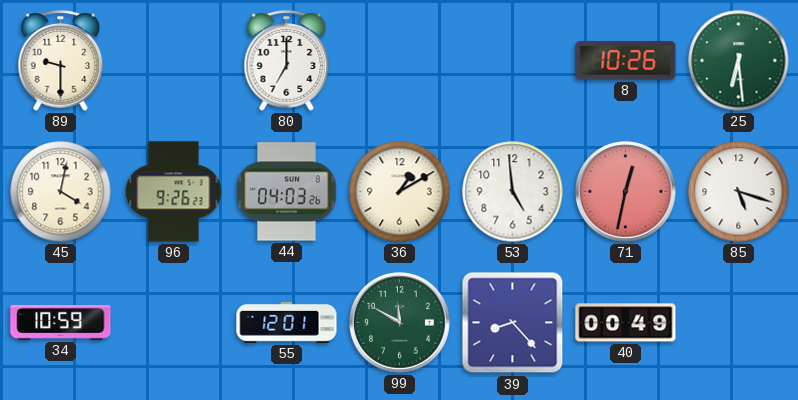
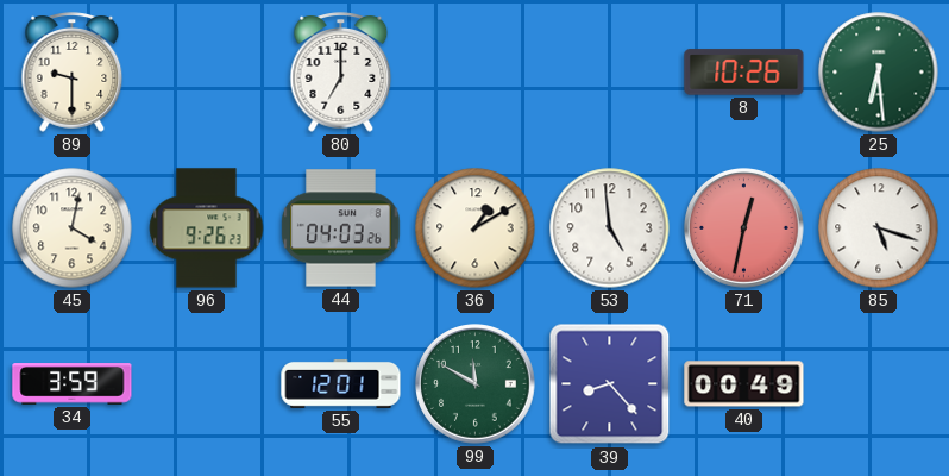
34: 10:59 -> 3:59
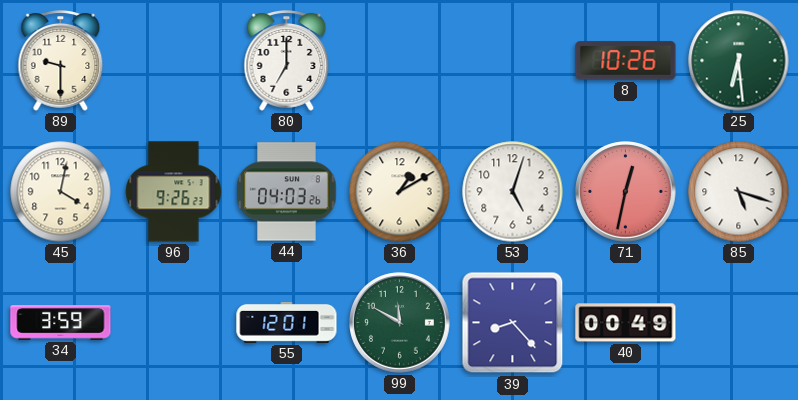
53: 4:59 -> 5:03
